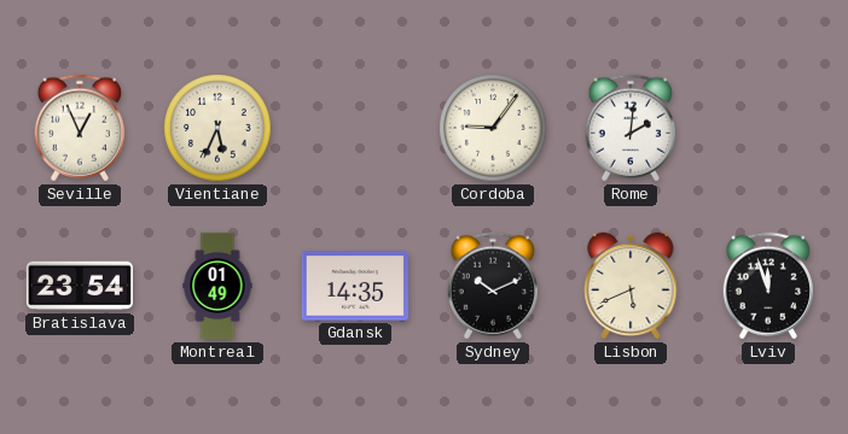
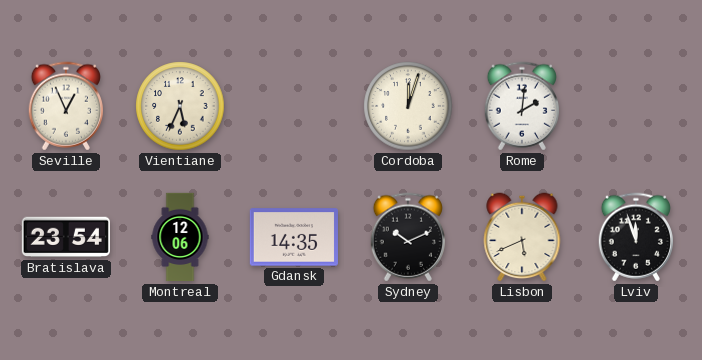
Cordoba: 9:06 -> 12:03
Montreal: 01:49 -> 12:06
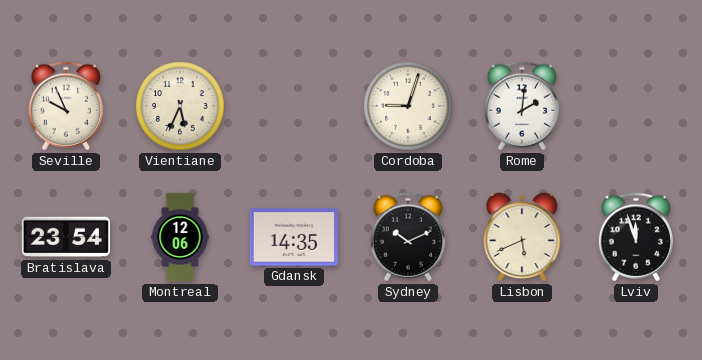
Seville: 12:56 -> 9:56
Cordoba: 12:03 -> 9:03
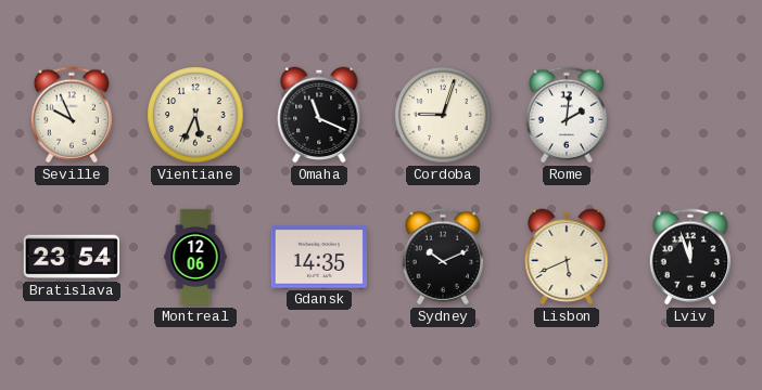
Omaha: none -> 11:19
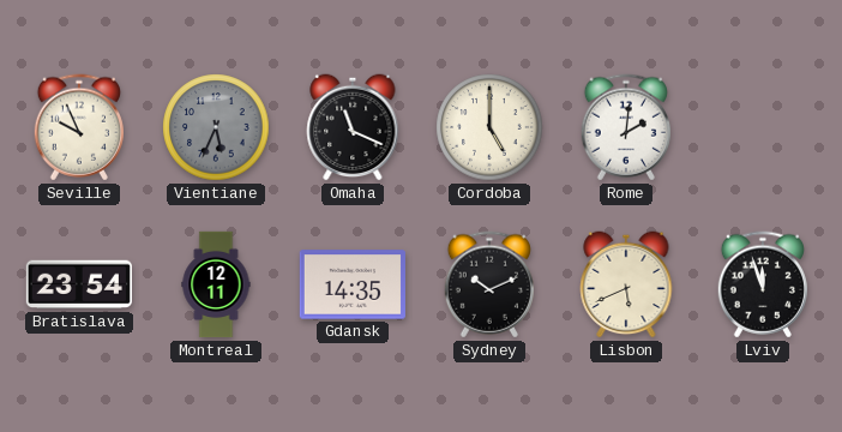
Vientiane dial: cream -> grey
Cordoba: 9:03 -> 5:00
Montreal: 12:06 -> 12:11
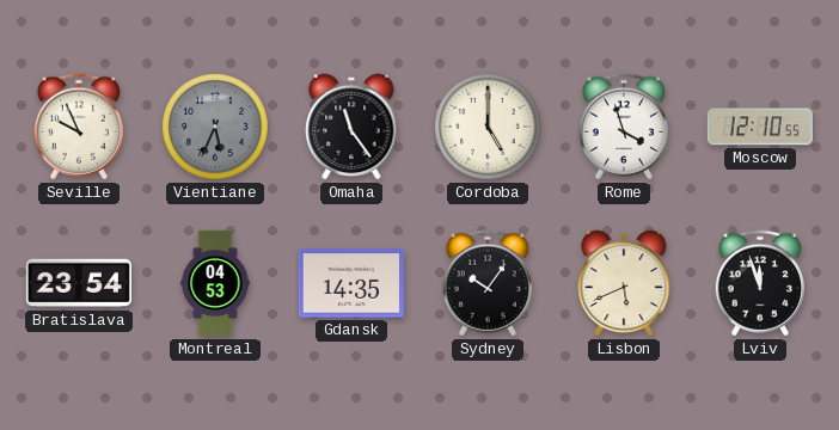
Omaha: 11:19 -> 11:24
Rome: 2:01 -> 3:57
Moscow: none -> 12:10
Montreal: 12:11 -> 04:53
Sydney: 10:11 -> 10:06
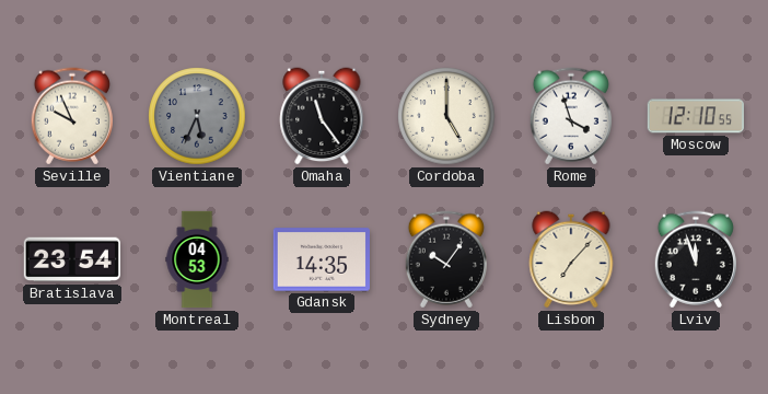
Lisbon: 5:41 -> 7:07
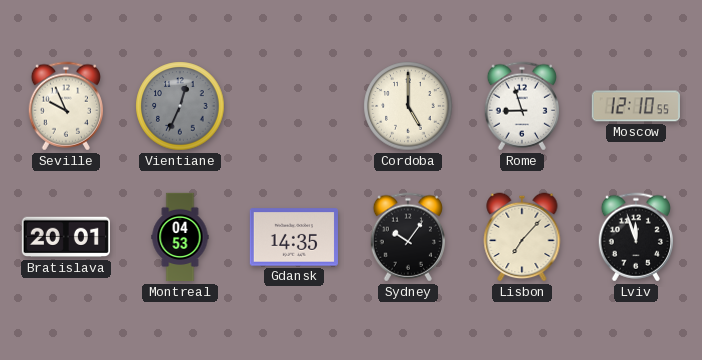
Vientiane: 5:34 -> 12:34
Omaha: 11:24 -> none
Rome: 3:57 -> 8:57
Bratislava: 23:54 -> 20:01
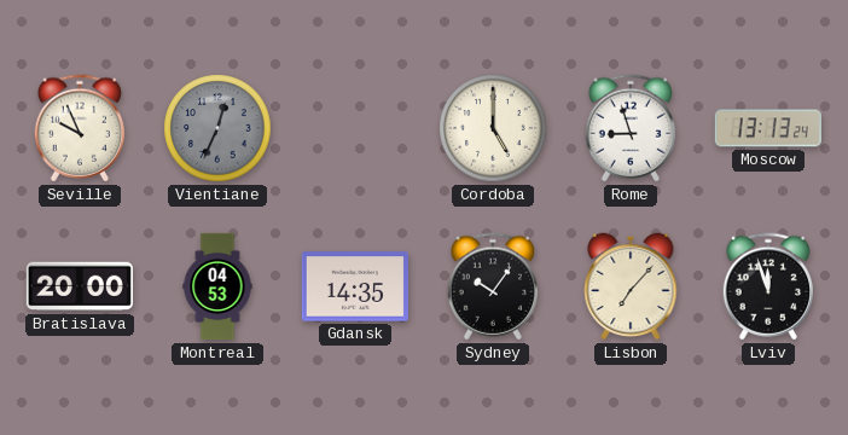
Moscow: 12:10 -> 13:13
Bratislava: 20:01 -> 20:00
